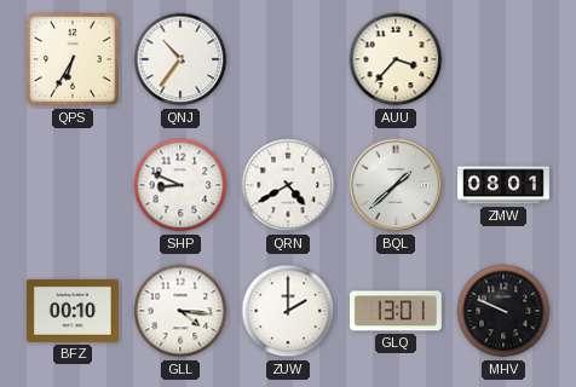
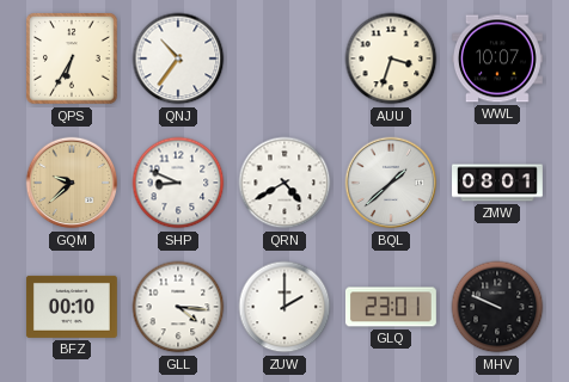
AUU: 3:37 -> 3:33
WWL: none -> 10:07
GQM: none -> 9:38
GLQ: 13:01 -> 23:01
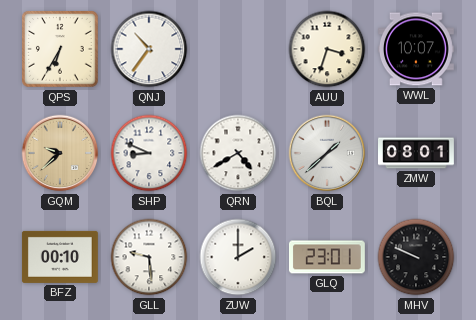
GLL: 4:16 -> 9:29
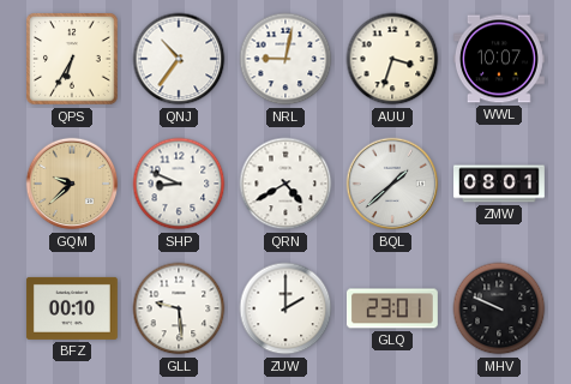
NRL: none -> 9:02
